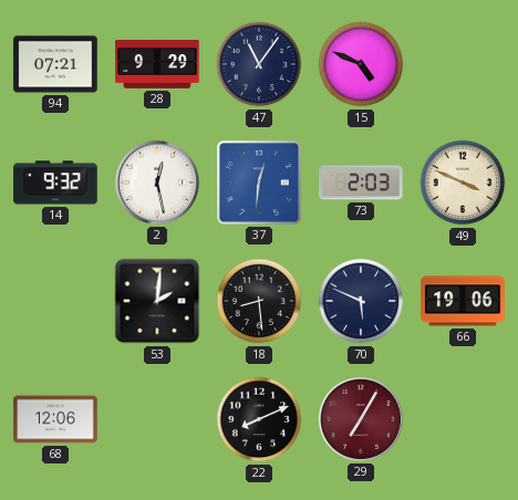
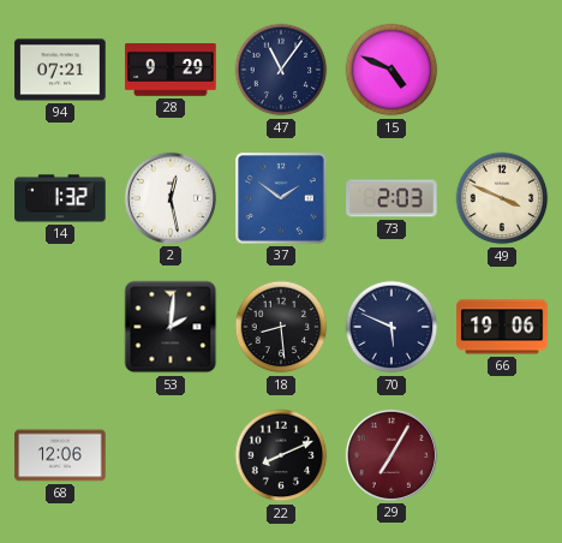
14: 9:32 -> 1:32
37: 12:31 -> 1:51
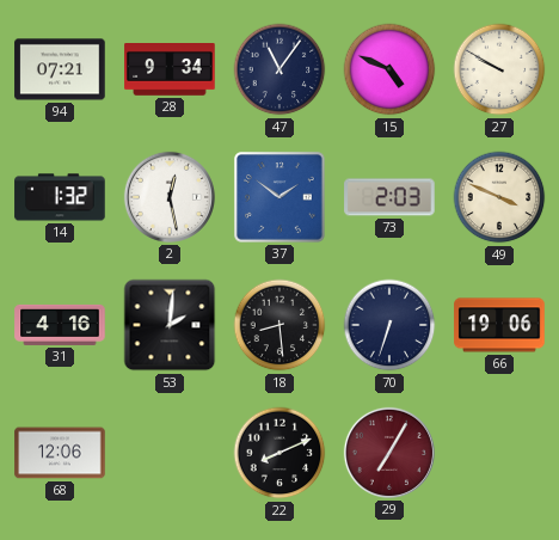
28: 9:29 -> 9:34
27: none -> 9:50
31: none -> 4:16
70: 5:49 -> 6:33
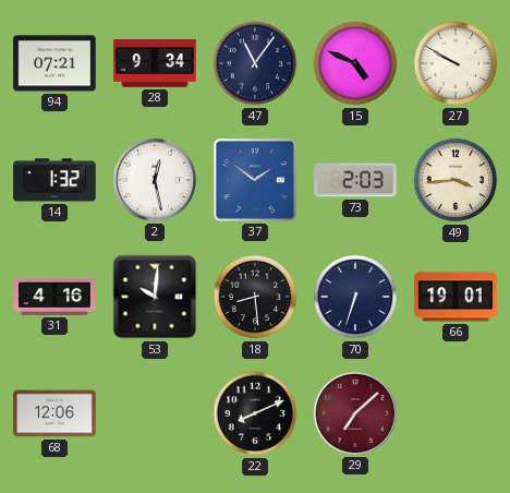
49: 3:49 -> 3:44
53: 2:01 -> 10:01
66: 19:06 -> 19:01
29: 7:05 -> 7:08
